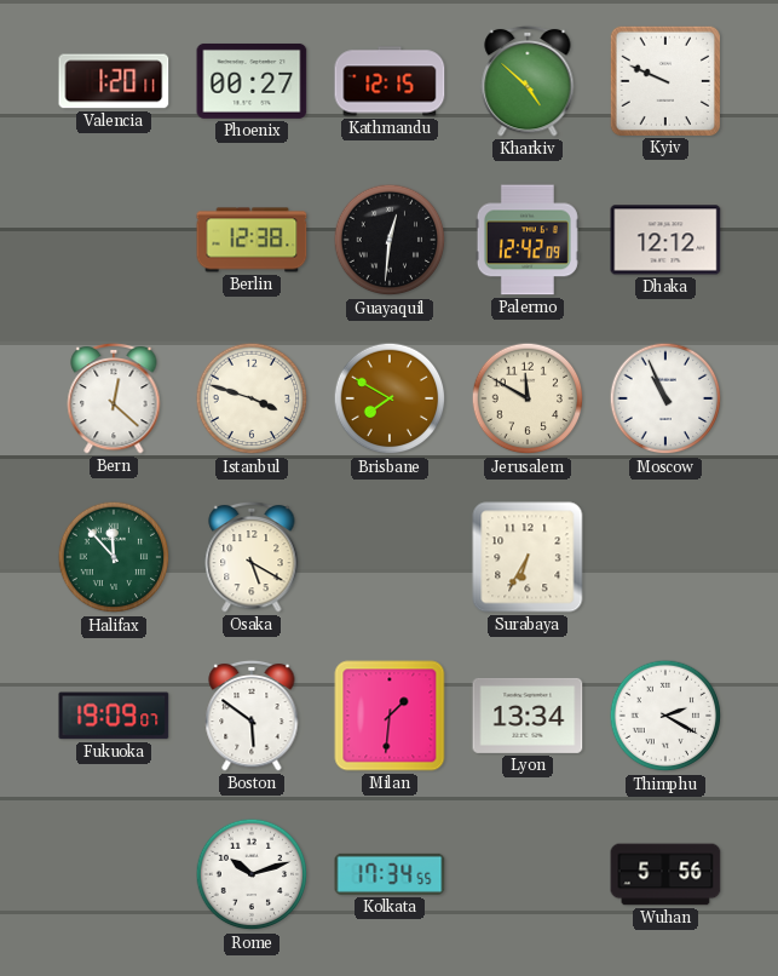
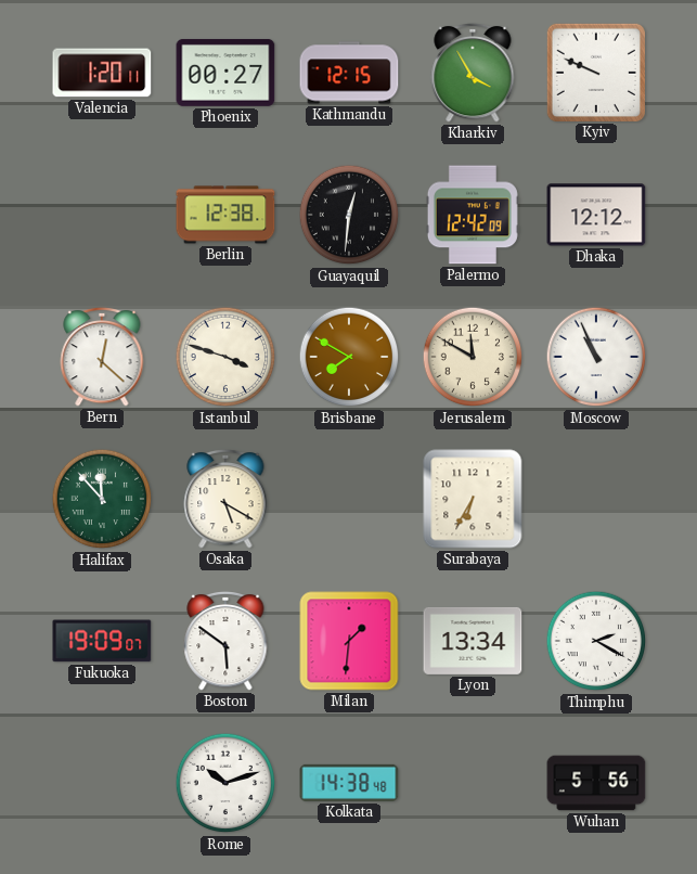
Kharkiv: 4:52 -> 3:55
Kolkata: 17:34 -> 14:38
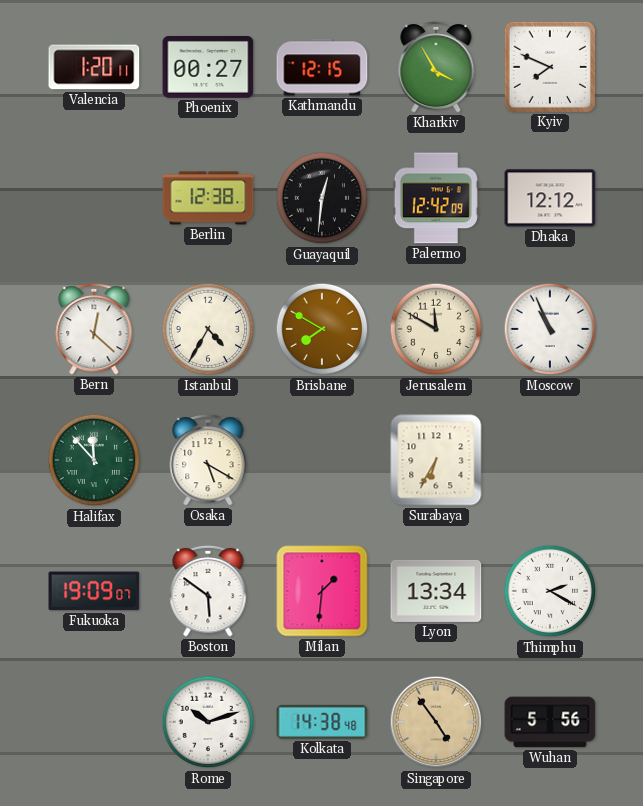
Kyiv: 9:49 -> 7:49
Istanbul: 3:48 -> 4:35
Singapore: none -> 4:54
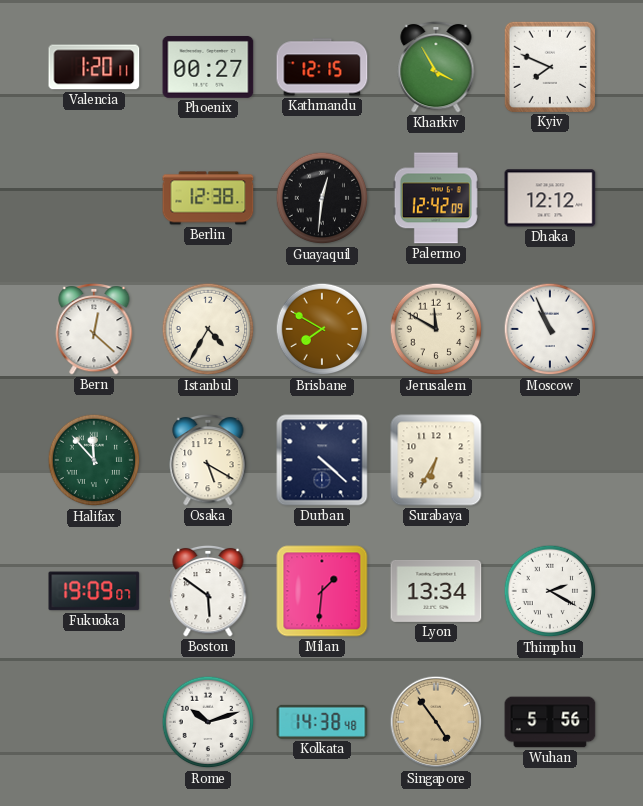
Durban: none -> 4:22
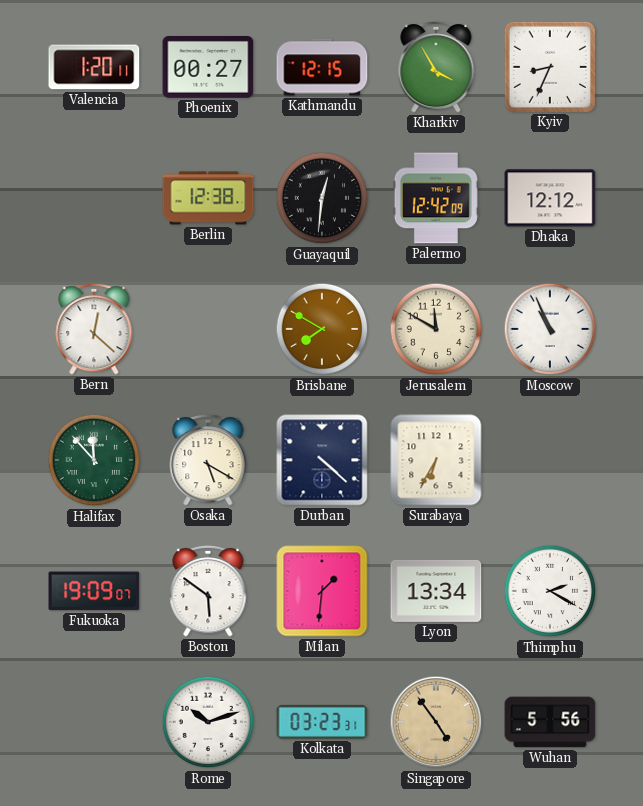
Kyiv: 7:49 -> 8:34
Istanbul: 4:35 -> none
Kolkata: 14:38 -> 03:23
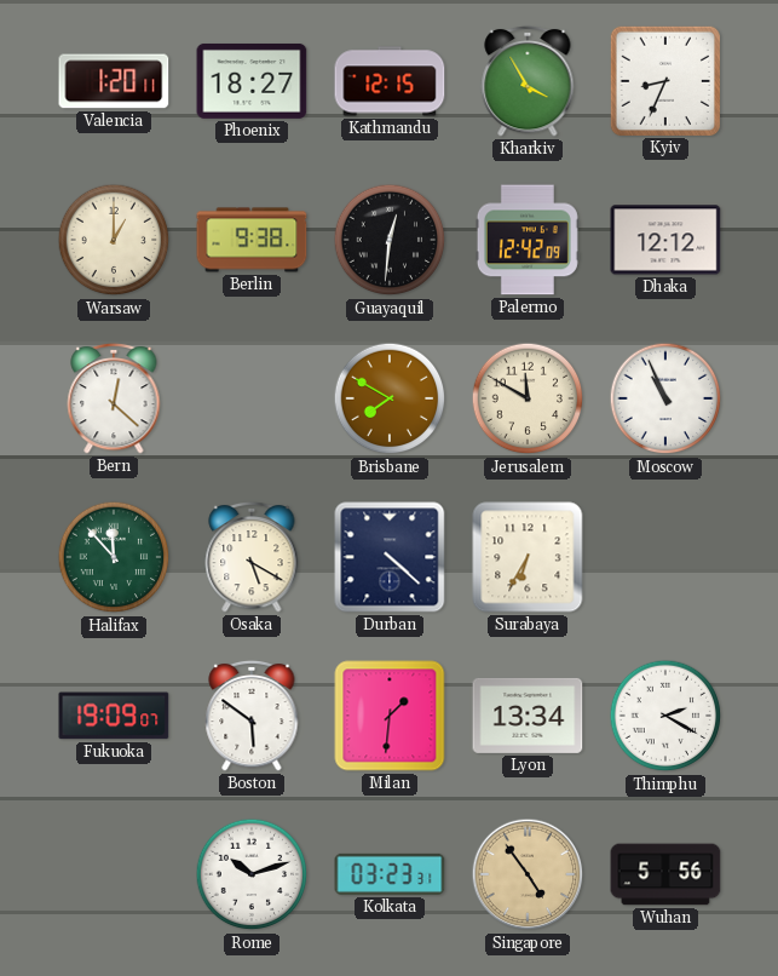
Phoenix: 00:27 -> 18:27
Warsaw: none -> 1:00
Berlin: 12:38 -> 9:38
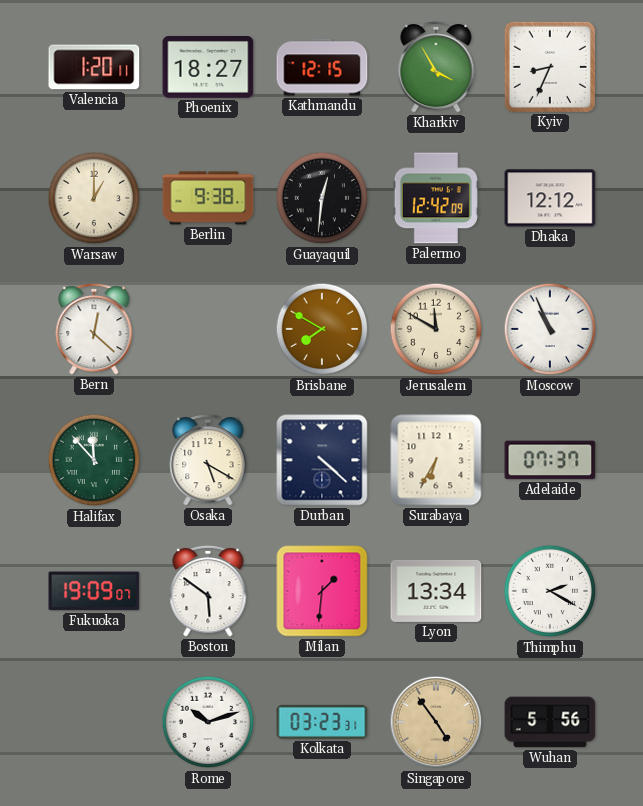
Adelaide: none -> 07:37
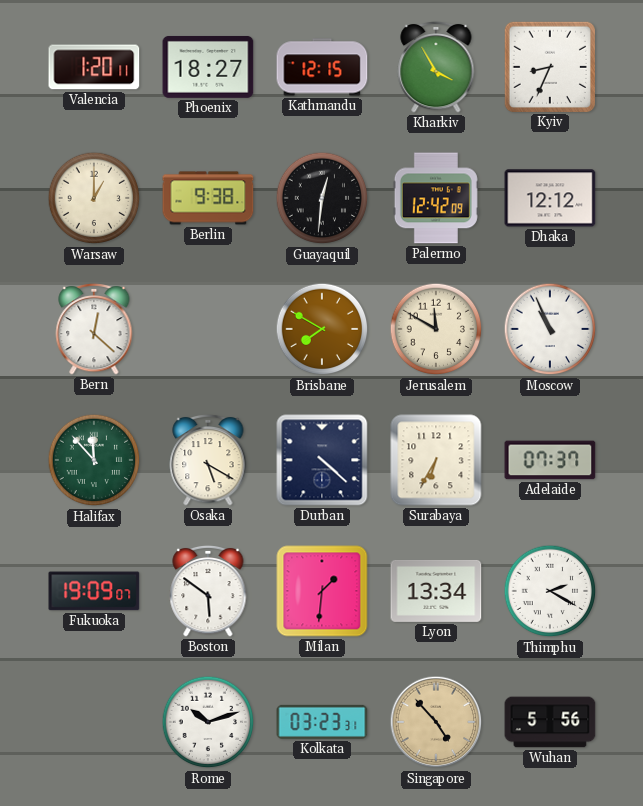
Singapore: 4:54 -> 4:53
